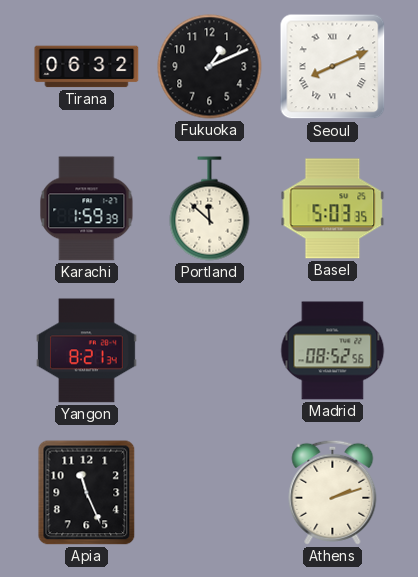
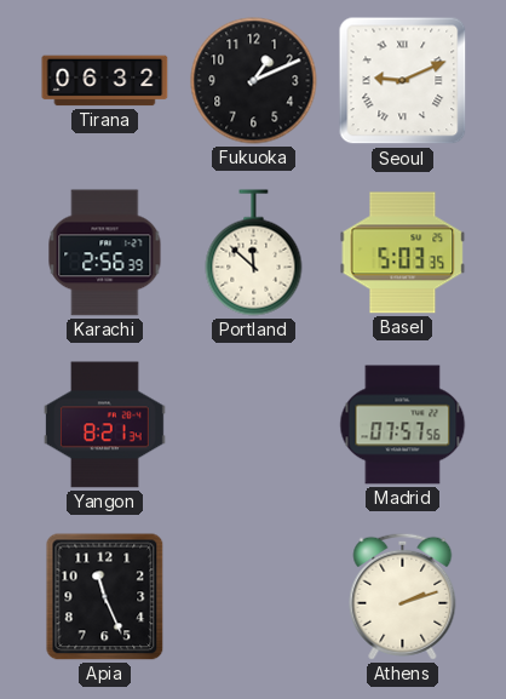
Seoul: 8:11 -> 9:11
Karachi: 1:59 -> 2:56
Madrid: 08:52 -> 07:57
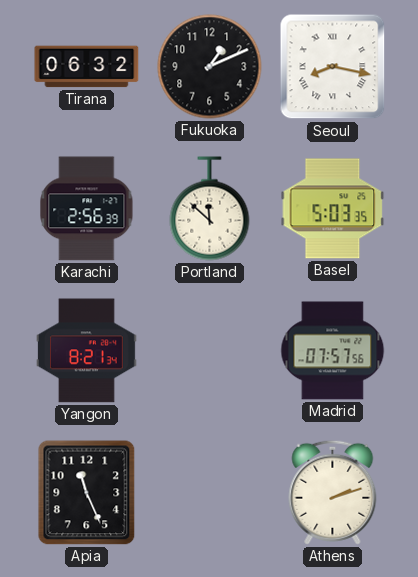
Seoul: 9:11 -> 8:17
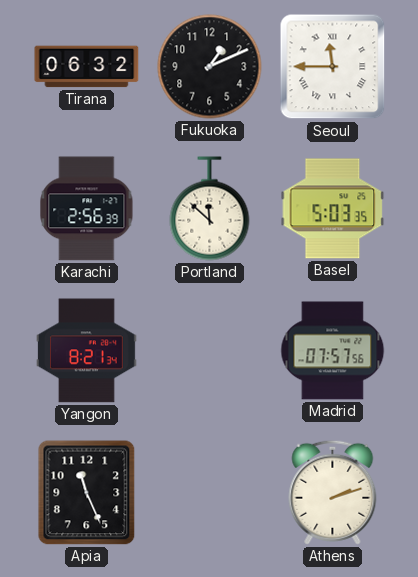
Seoul: 8:17 -> 11:45
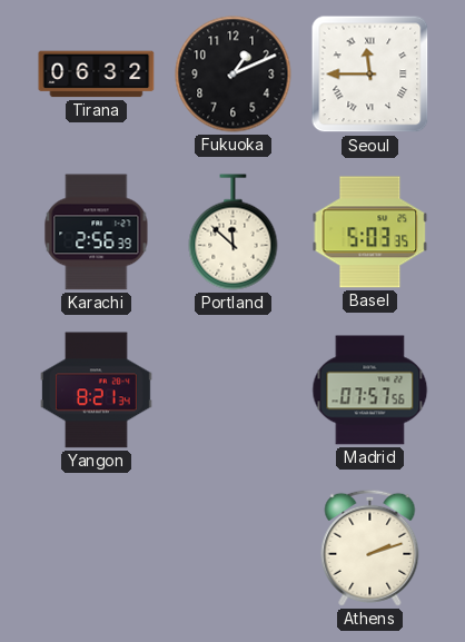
Apia: 11:26 -> none
